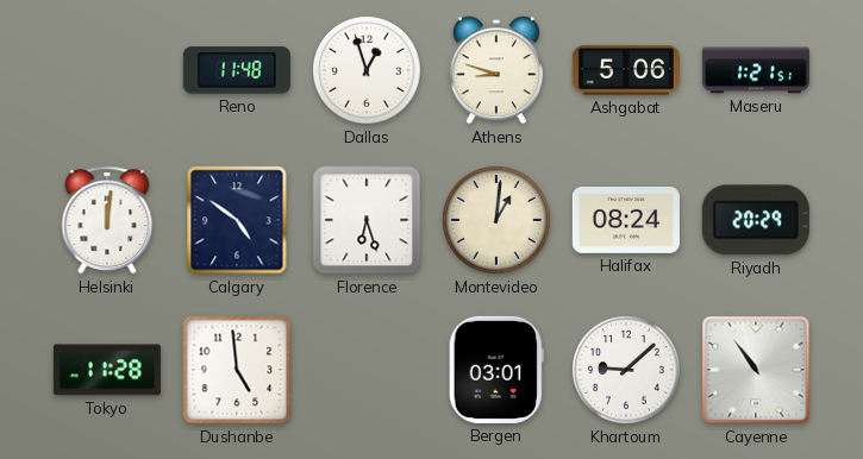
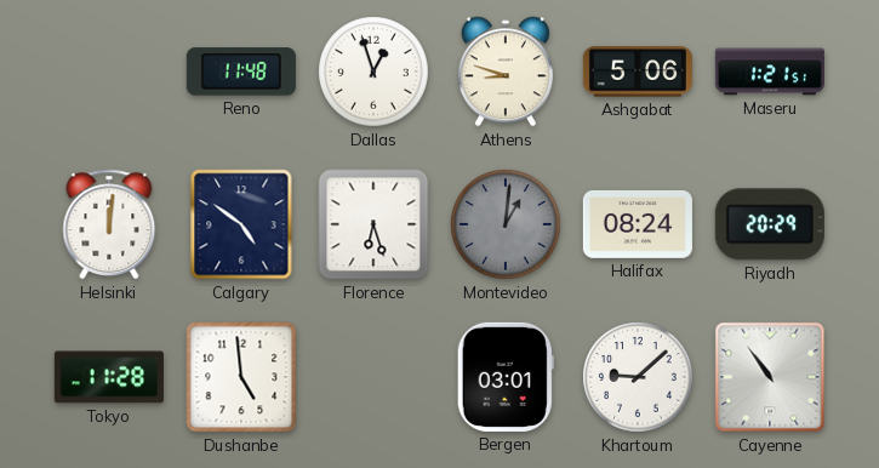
Montevideo dial: cream -> grey
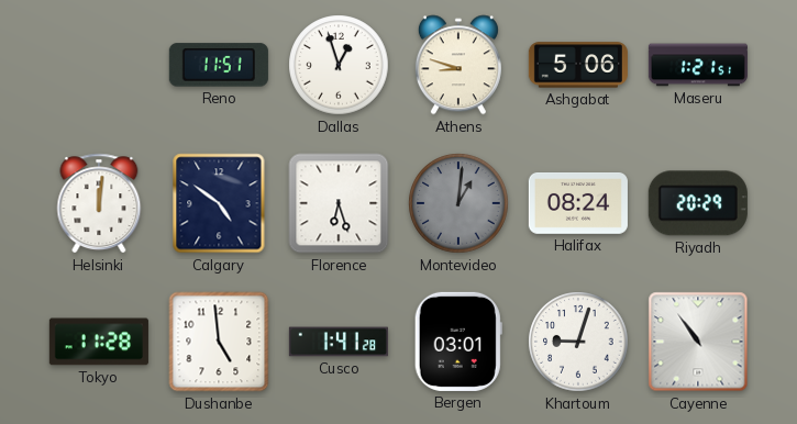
Reno: 11:48 -> 11:51
Cusco: none -> 1:41
Khartoum: 9:08 -> 9:03
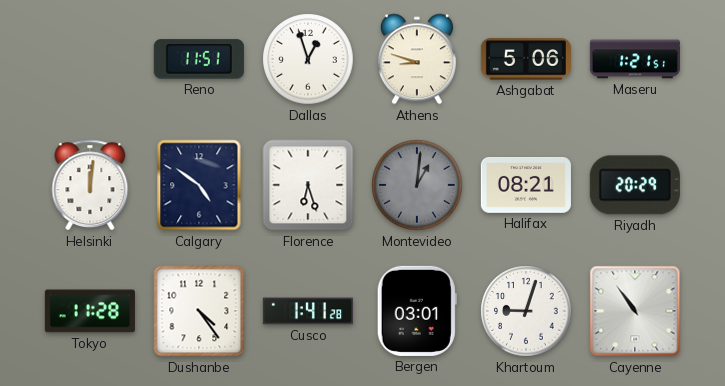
Halifax: 08:24 -> 08:21
Dushanbe: 4:59 -> 4:24
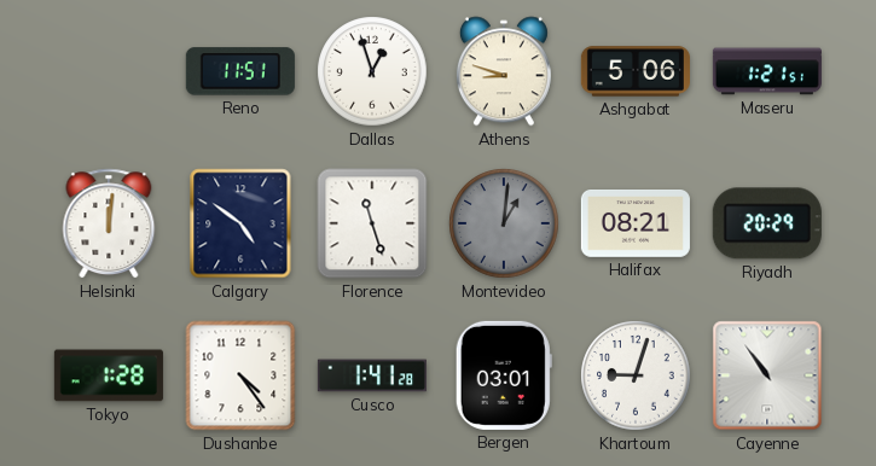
Florence: 6:27 -> 11:27
Tokyo: 11:28 -> 1:28
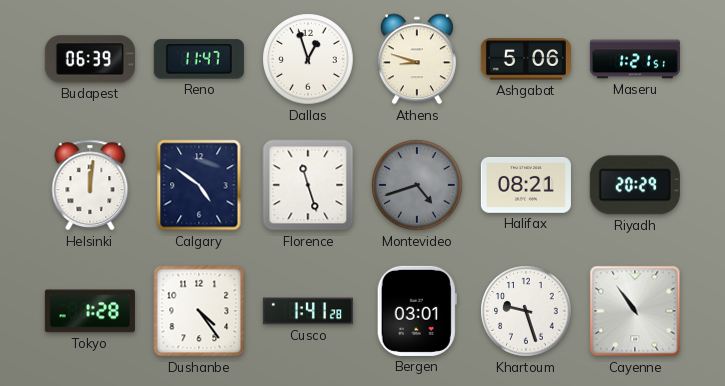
Budapest: none -> 06:39
Reno: 11:51 -> 11:47
Montevideo: 1:01 -> 4:42
Khartoum: 9:03 -> 9:27
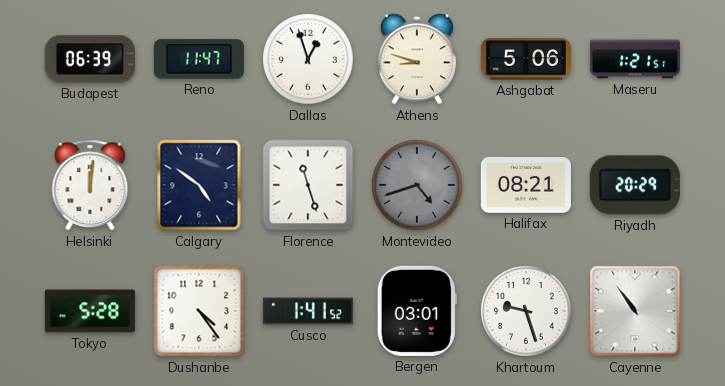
Tokyo: 1:28 -> 5:28
Cusco: 1:41:28 -> 1:41:52
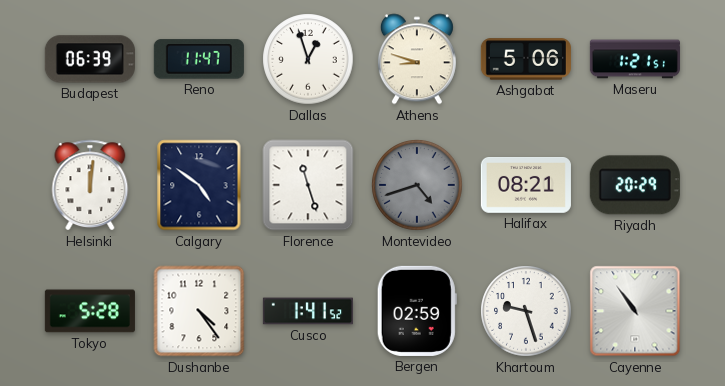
Bergen: 03:01 -> 02:59
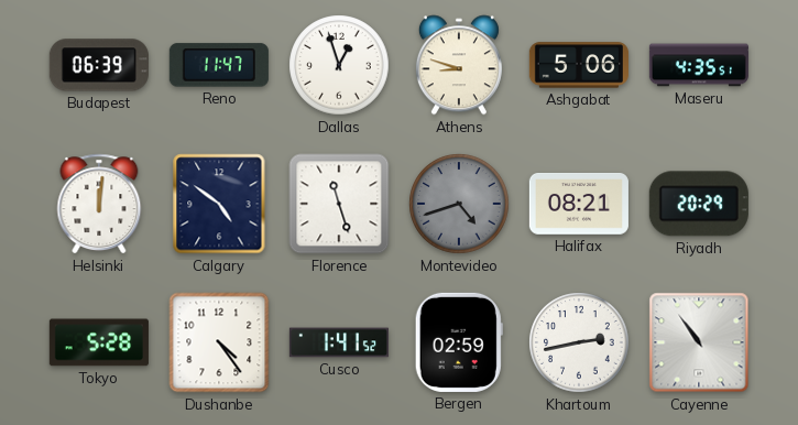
Maseru: 1:21 -> 4:35
Khartoum: 9:27 -> 2:43
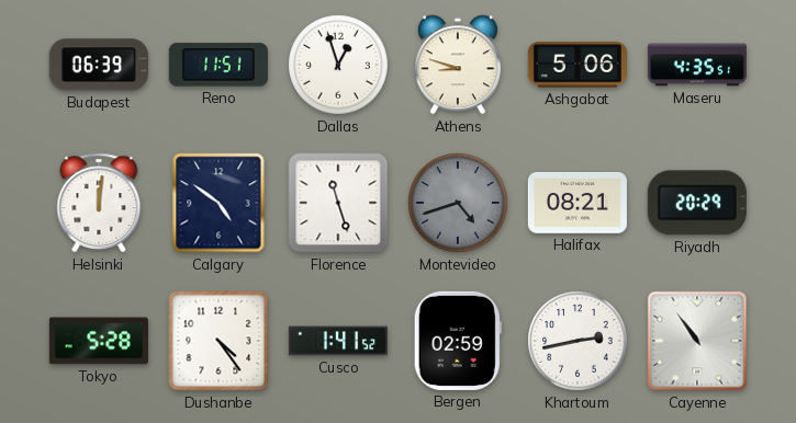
Reno: 11:47 -> 11:51
